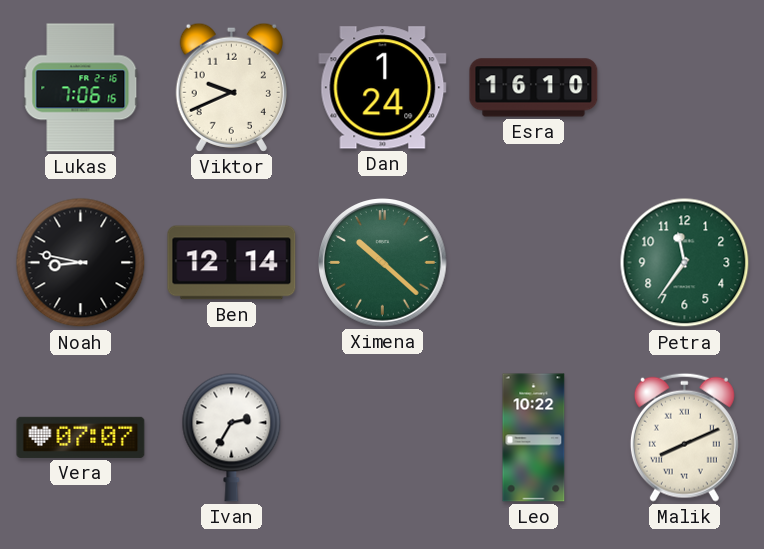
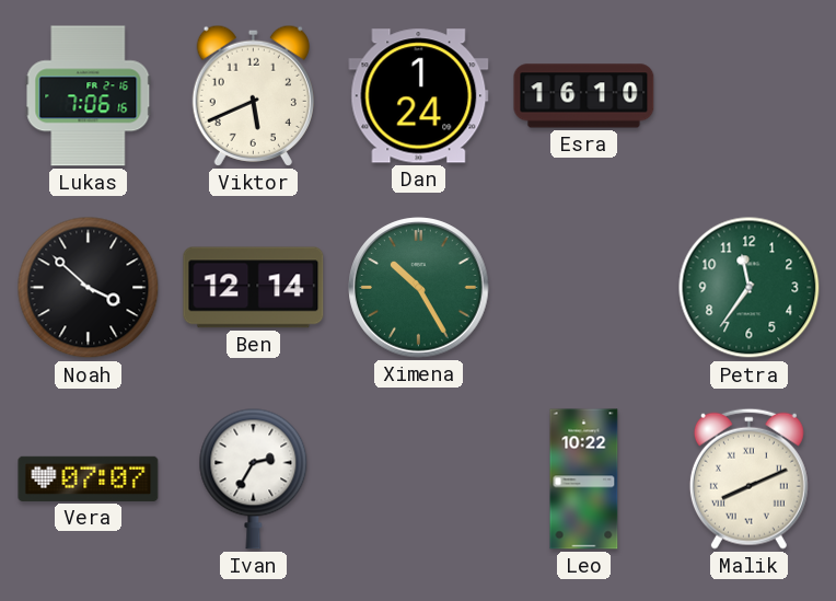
Viktor: 9:41 -> 5:41
Noah: 8:47 -> 3:52
Ximena: 10:22 -> 10:25
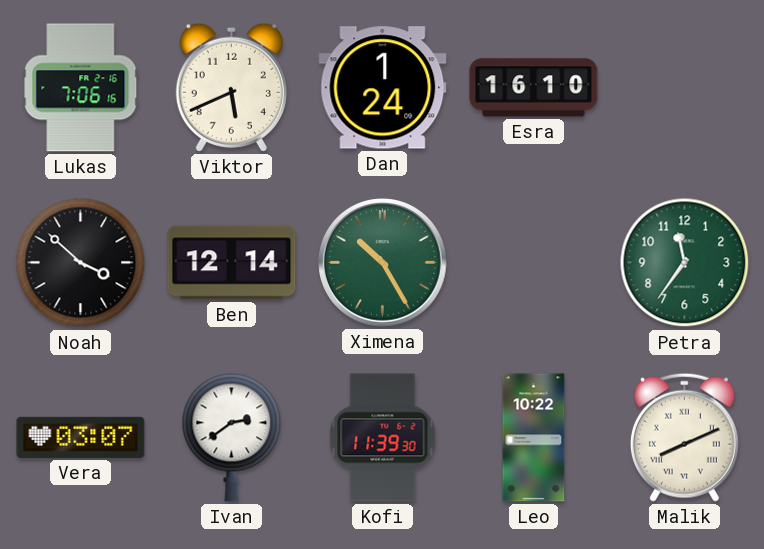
Vera: 07:07 -> 03:07
Ivan: 2:35 -> 2:39
Kofi: none -> 11:39
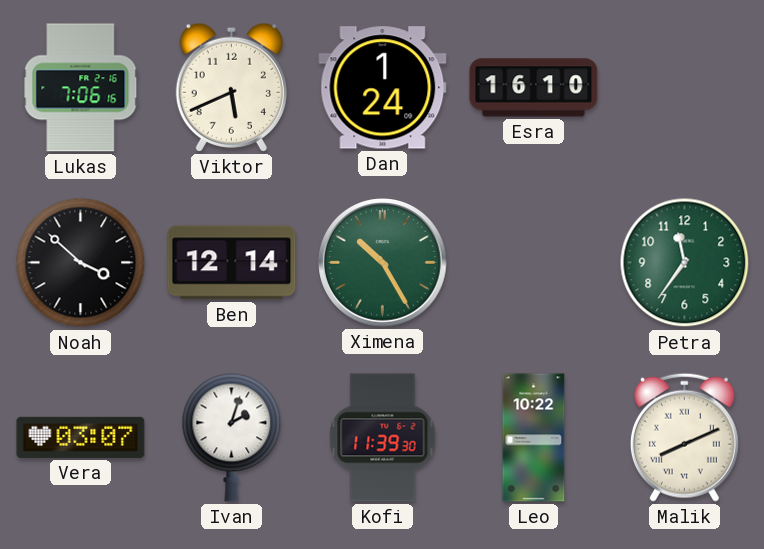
Ivan: 2:39 -> 2:03
